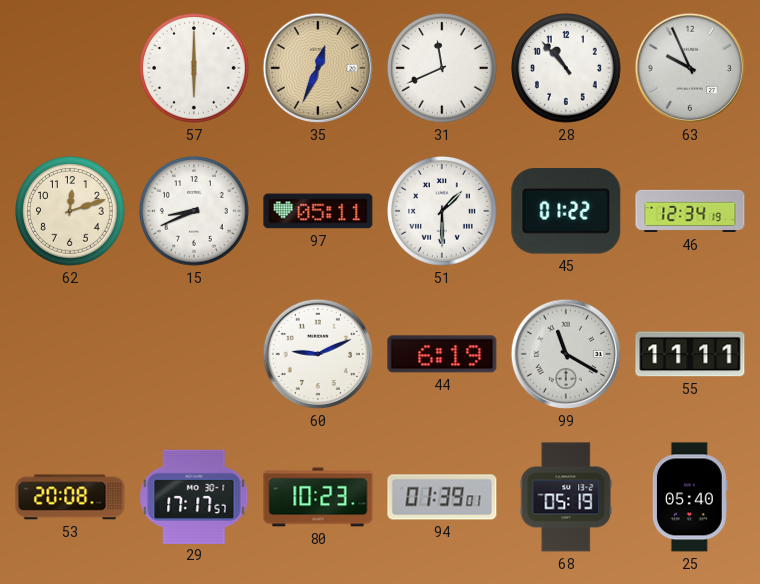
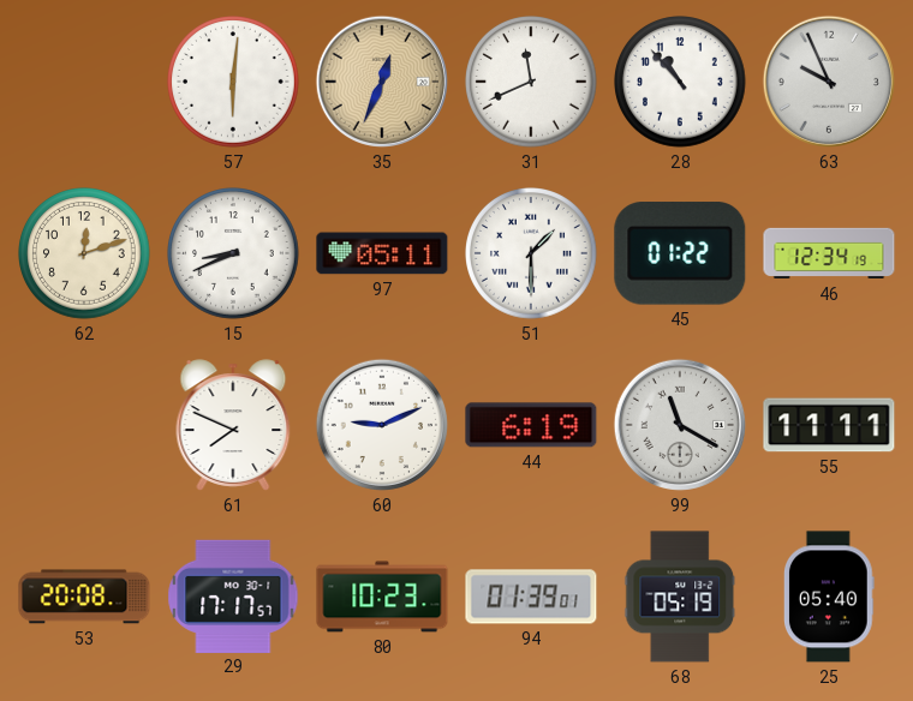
57: 6:00 -> 6:01
61: none -> 7:49
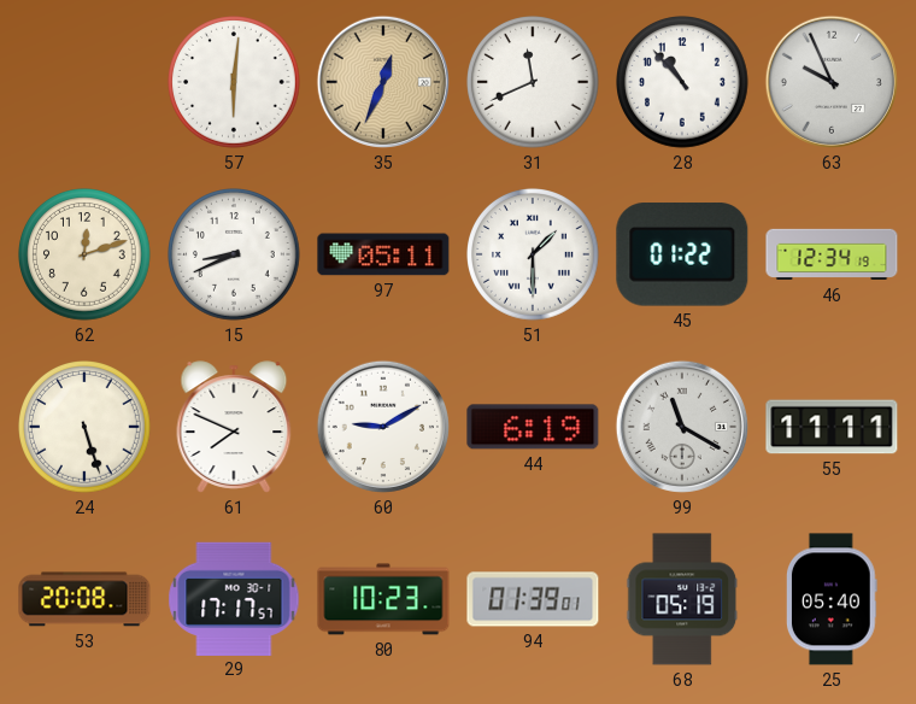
24: none -> 5:27
60: 9:11 -> 9:10
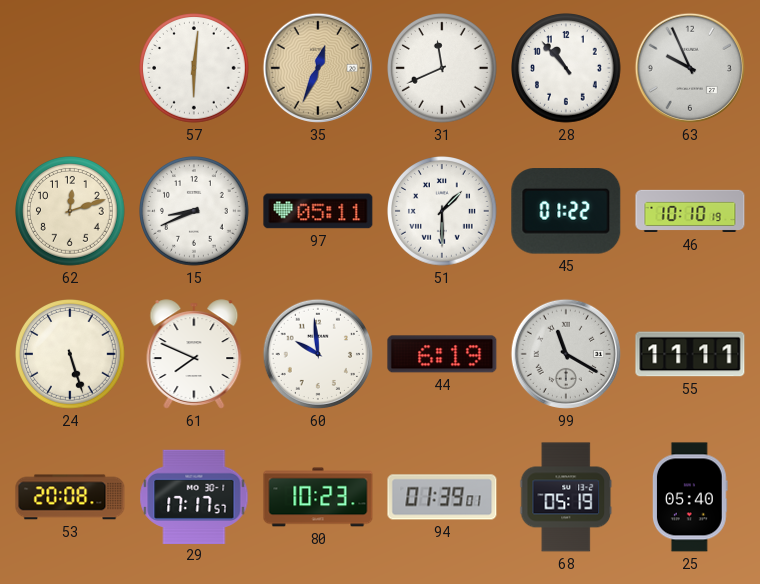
46: 12:34 -> 10:10
60: 9:10 -> 9:59
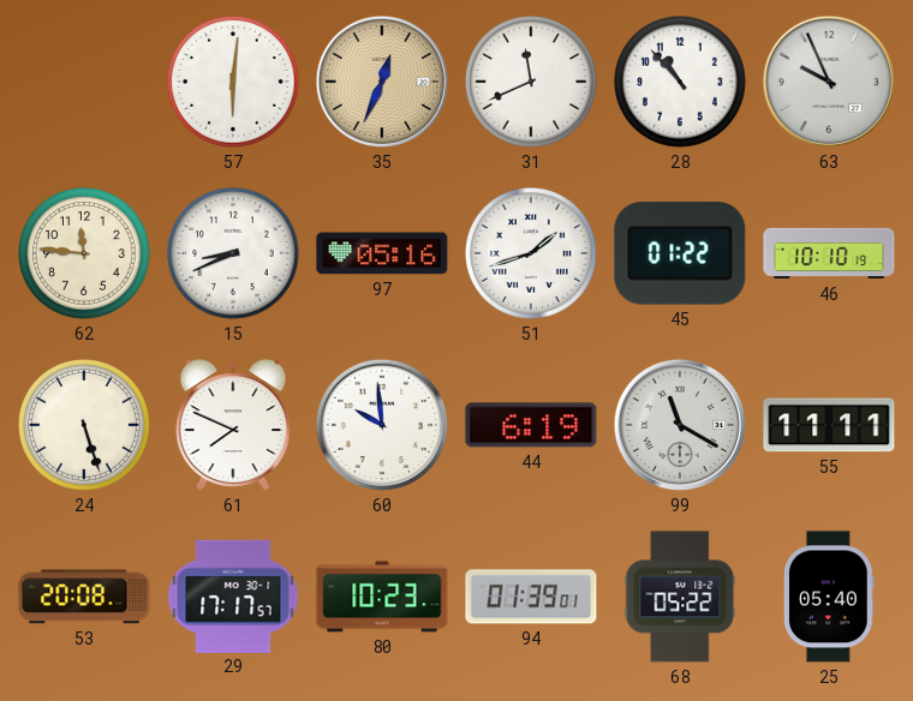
62: 12:12 -> 11:46
97: 05:11 -> 05:16
51: 1:30 -> 1:42
68: 05:19 -> 05:22
